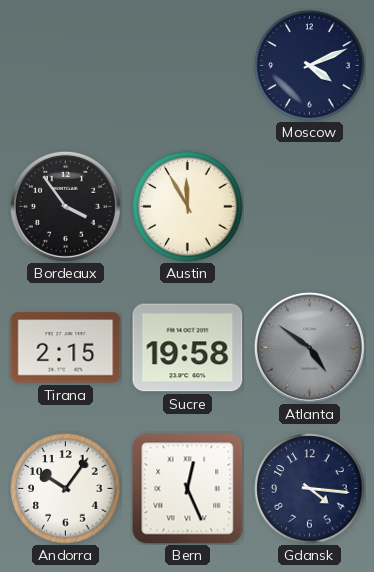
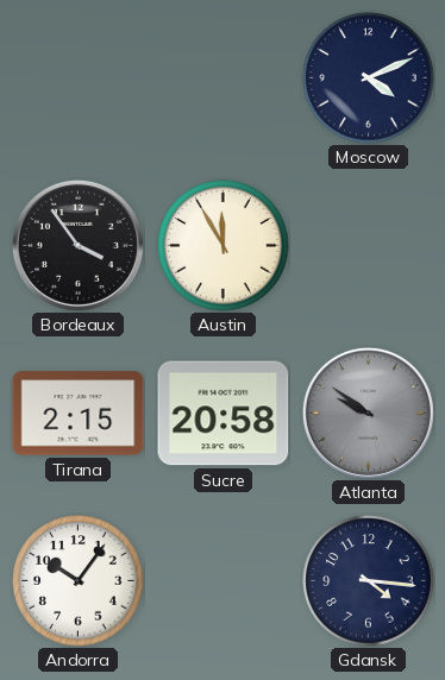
Sucre: 19:58 -> 20:58
Atlanta: 4:51 -> 9:51
Bern: 12:26 -> none
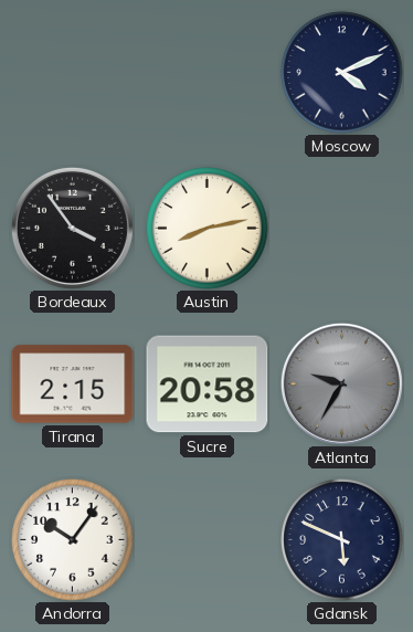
Austin: 11:55 -> 8:13
Atlanta: 9:51 -> 9:35
Gdansk: 4:16 -> 5:49
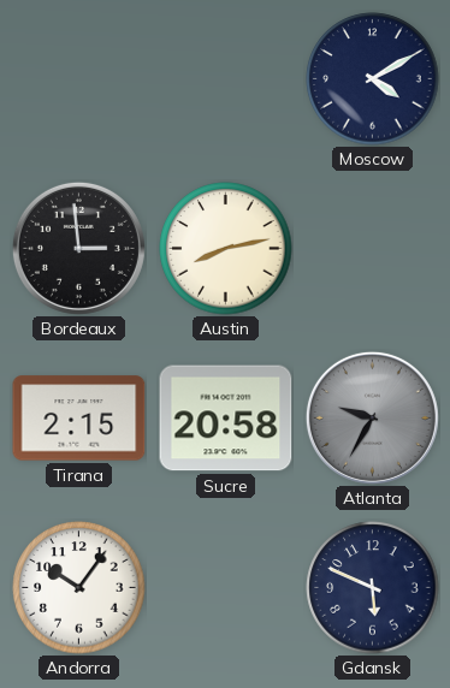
Moscow: 4:11 -> 4:10
Bordeaux: 3:54 -> 2:59
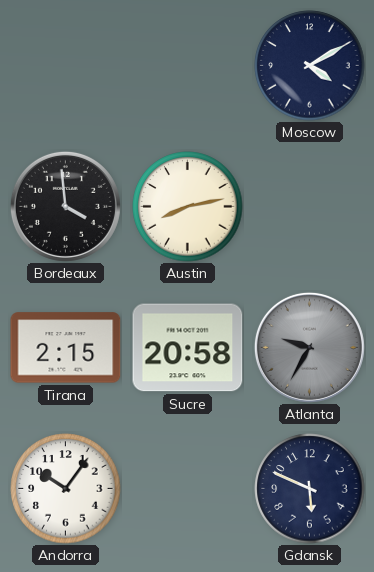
Bordeaux: 2:59 -> 3:59
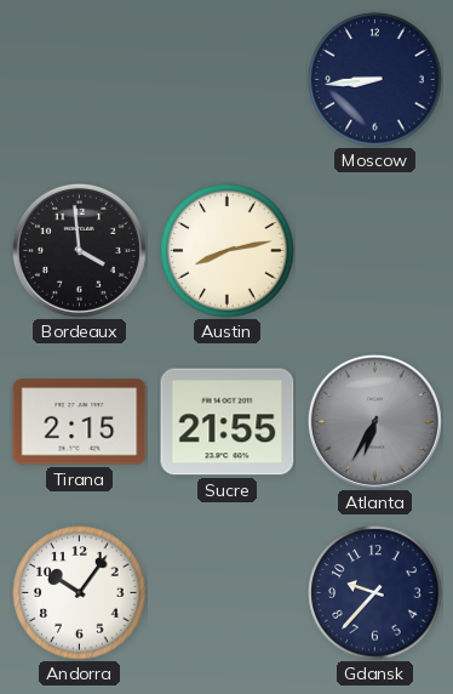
Moscow: 4:10 -> 8:44
Sucre: 20:58 -> 21:55
Atlanta: 9:35 -> 6:35
Gdansk: 5:49 -> 9:37
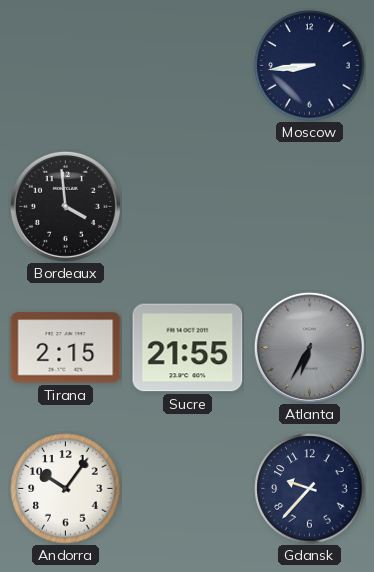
Austin: 8:13 -> none
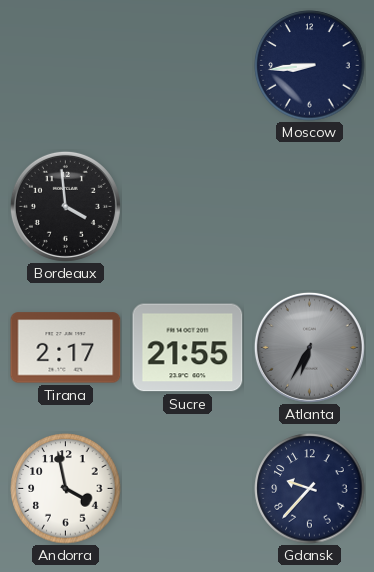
Tirana: 2:15 -> 2:17
Andorra: 10:06 -> 3:58
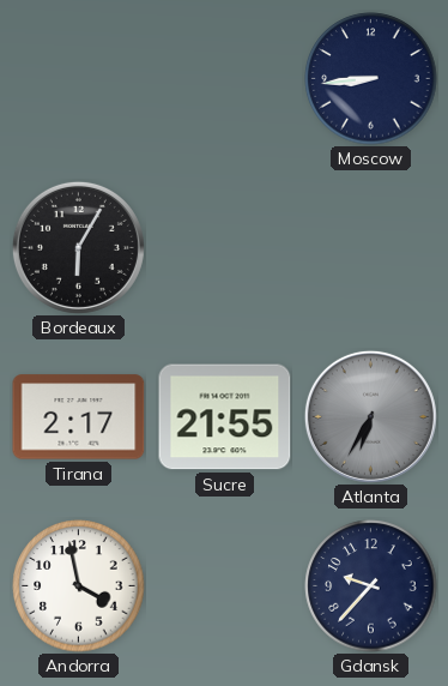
Bordeaux: 3:59 -> 6:05
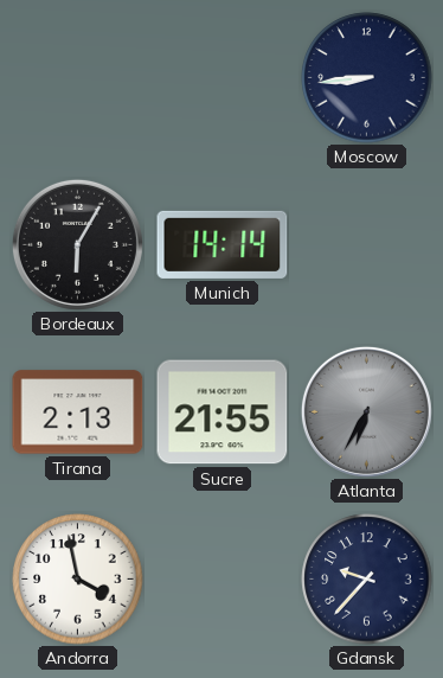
Munich: none -> 14:14
Tirana: 2:17 -> 2:13
